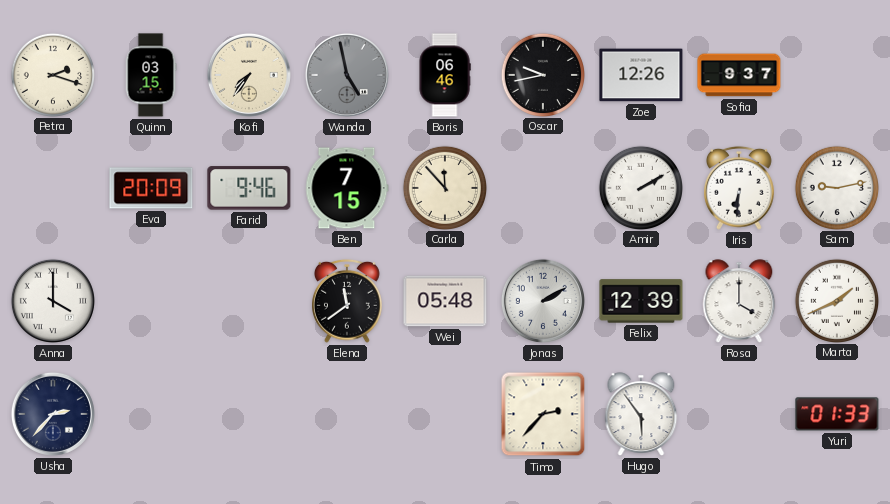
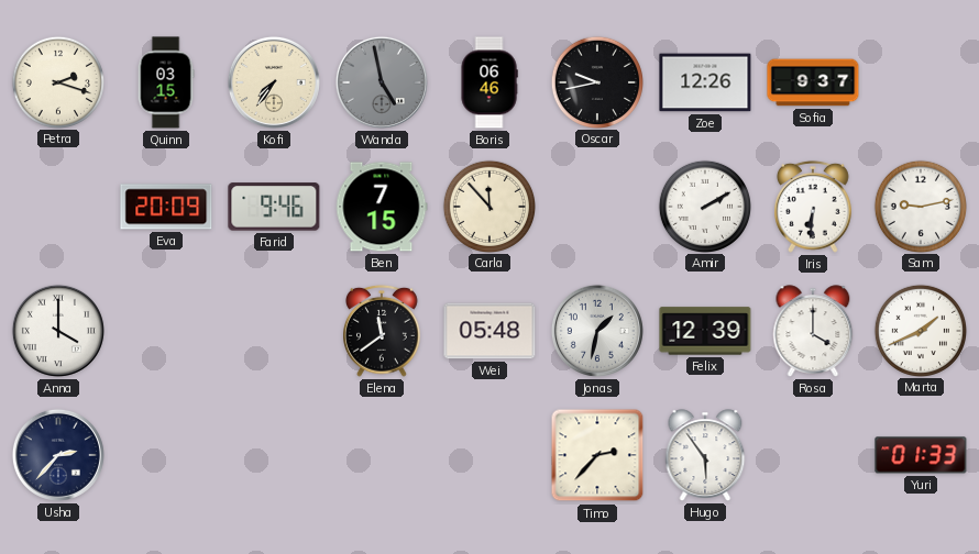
Jonas: 2:10 -> 1:32
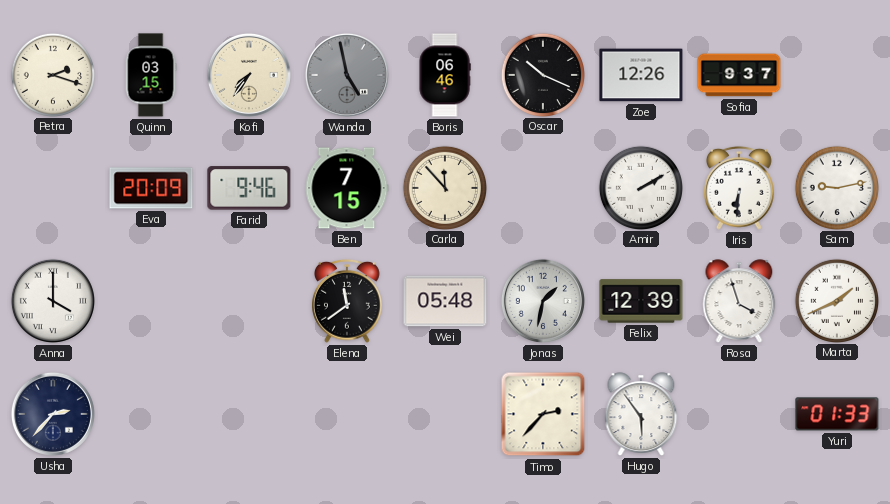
Oscar: 9:43 -> 10:19
Rosa: 4:00 -> 3:57
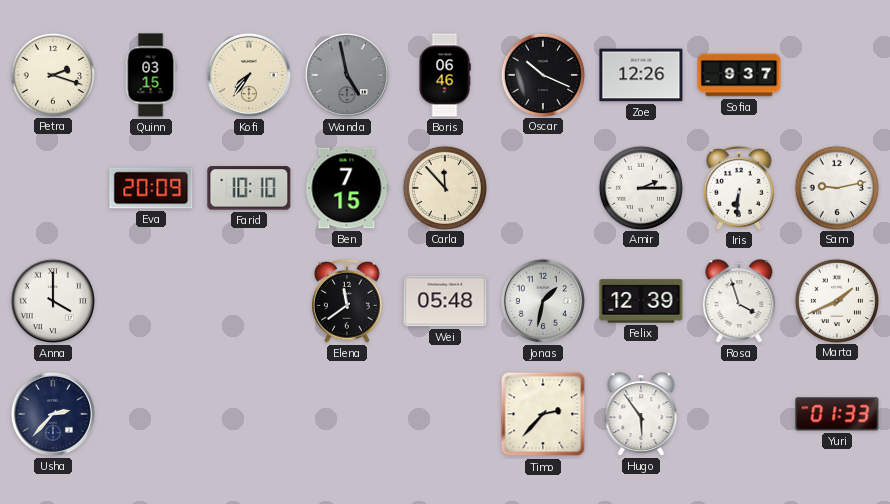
Farid: 9:46 -> 10:10
Amir: 2:10 -> 2:15
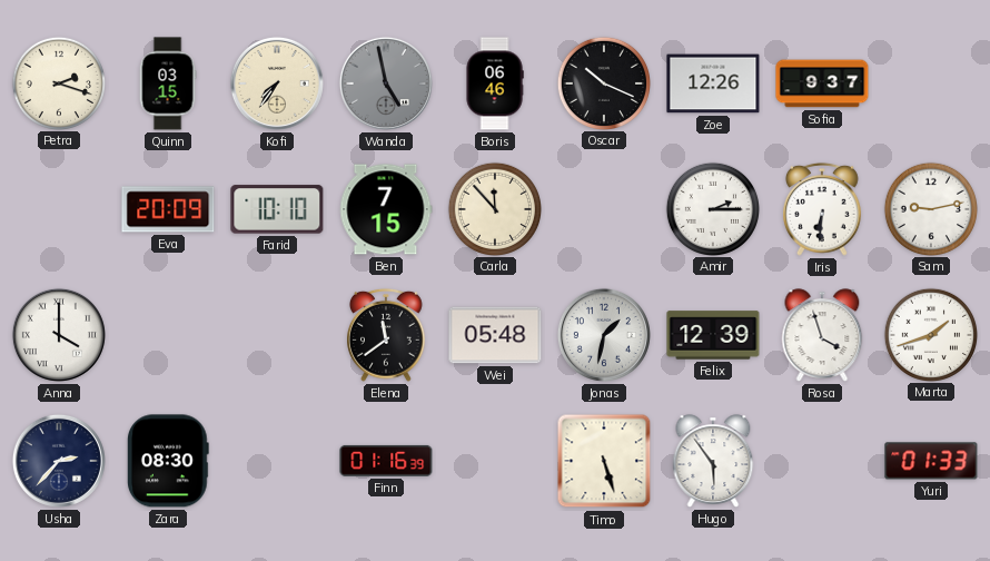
Marta: 1:41 -> 1:42
Zara: none -> 08:30
Finn: none -> 01:16
Timo: 2:37 -> 5:27
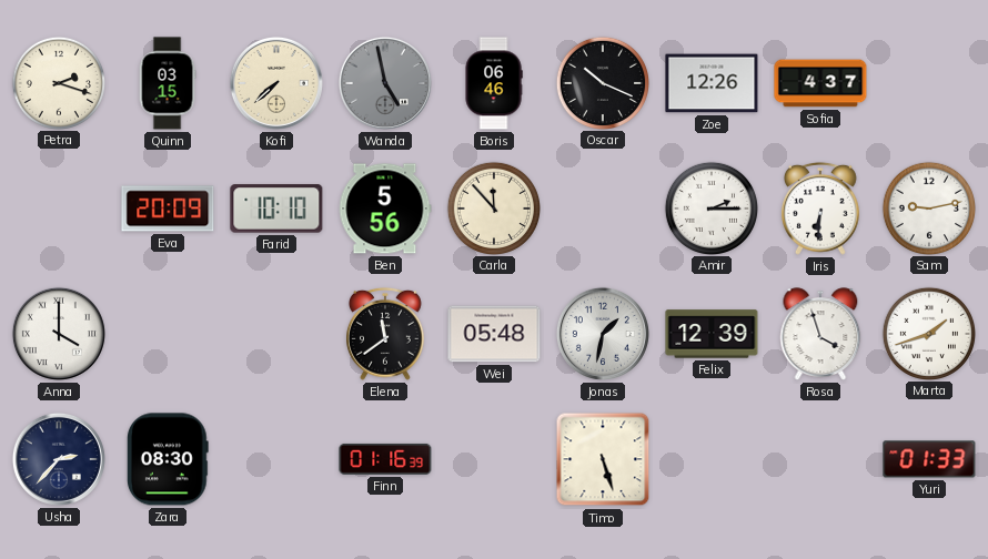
Kofi: 7:36 -> 7:38
Sofia: 9:37 -> 4:37
Ben: 7:15 -> 5:56
Hugo: 5:54 -> none
